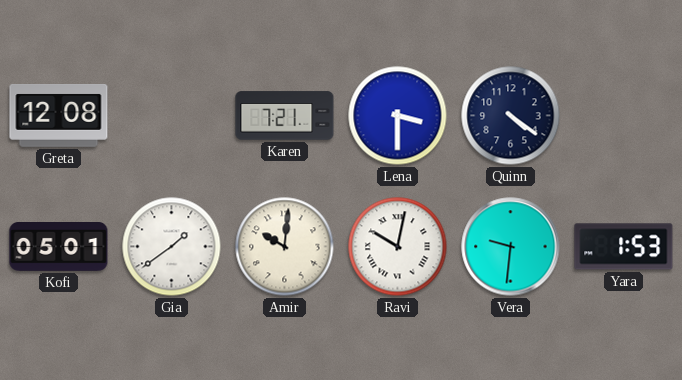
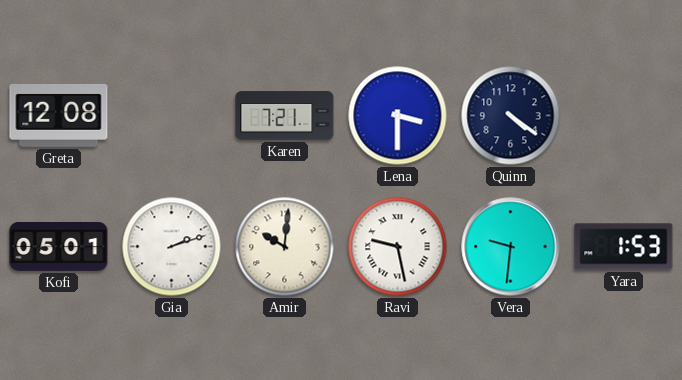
Gia: 1:39 -> 2:12
Ravi: 10:02 -> 9:28
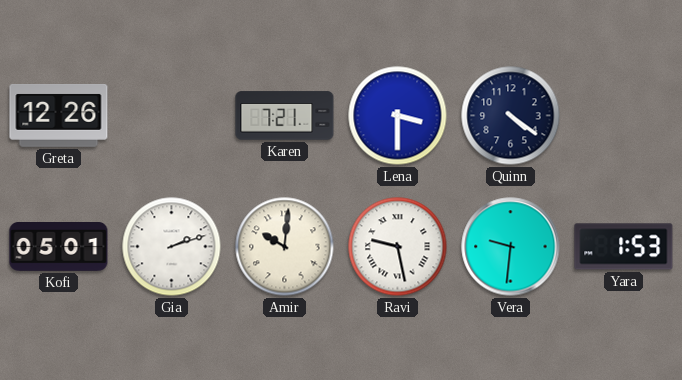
Greta: 12:08 -> 12:26
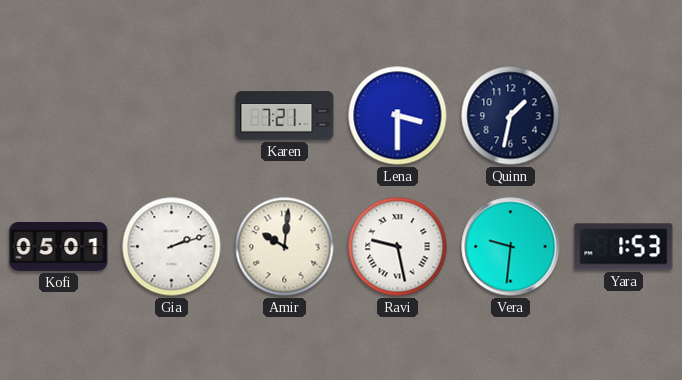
Greta: 12:26 -> none
Quinn: 4:21 -> 1:32
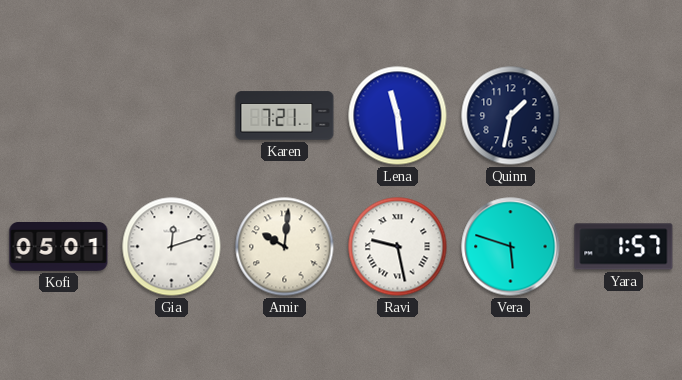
Lena: 3:30 -> 11:29
Gia: 2:12 -> 12:12
Vera: 9:31 -> 5:48
Yara: 1:53 -> 1:57
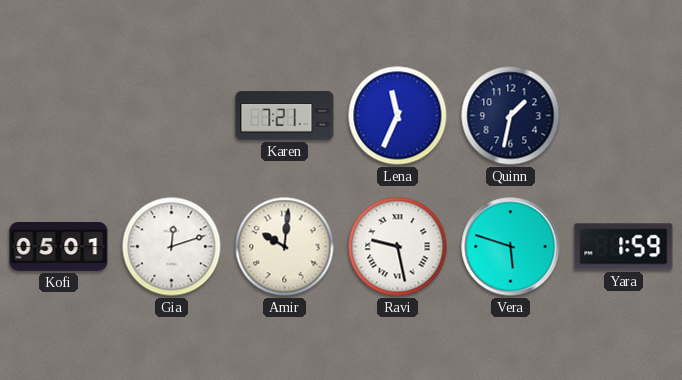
Lena: 11:29 -> 11:34
Yara: 1:57 -> 1:59
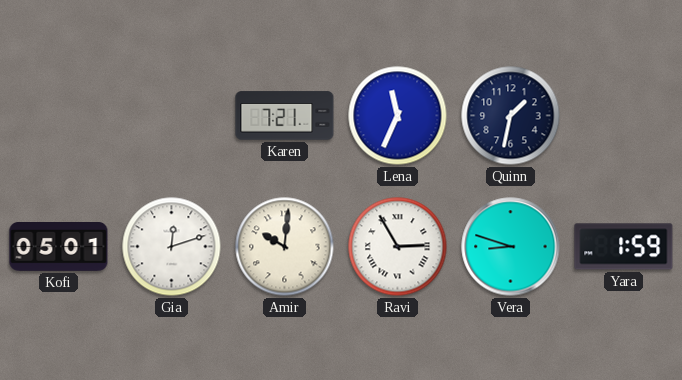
Ravi: 9:28 -> 2:55
Vera: 5:48 -> 8:48
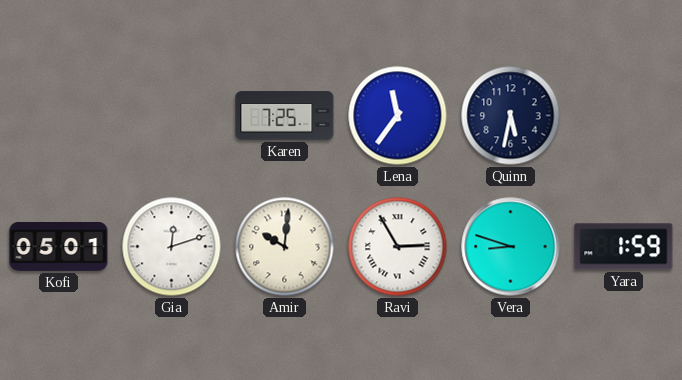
Karen: 7:21 -> 7:25
Lena: 11:34 -> 11:36
Quinn: 1:32 -> 5:32
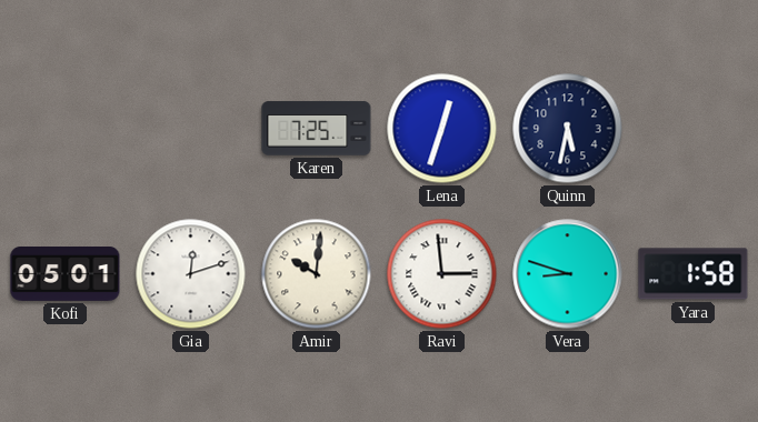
Lena: 11:36 -> 12:33
Ravi: 2:55 -> 2:59
Yara: 1:59 -> 1:58
